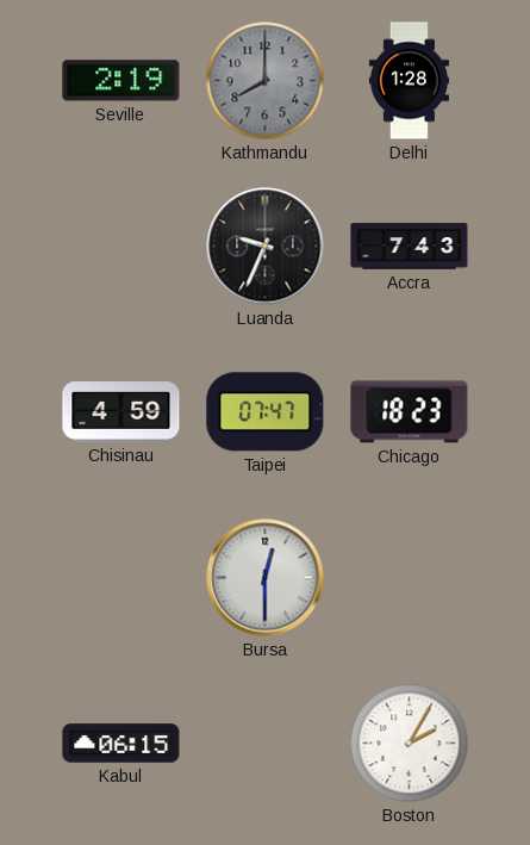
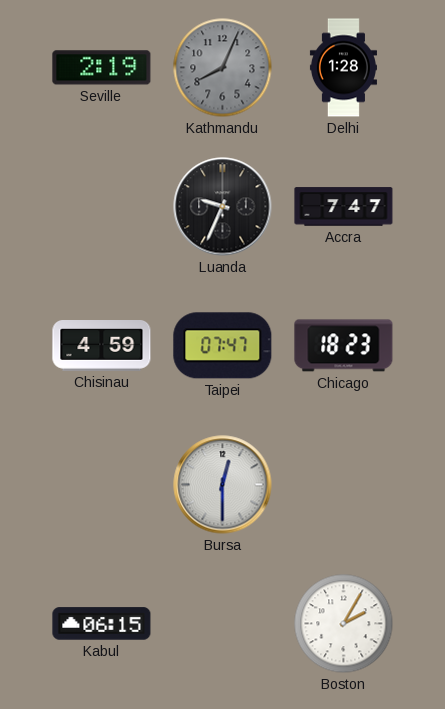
Kathmandu: 8:00 -> 8:04
Accra: 7:43 -> 7:47
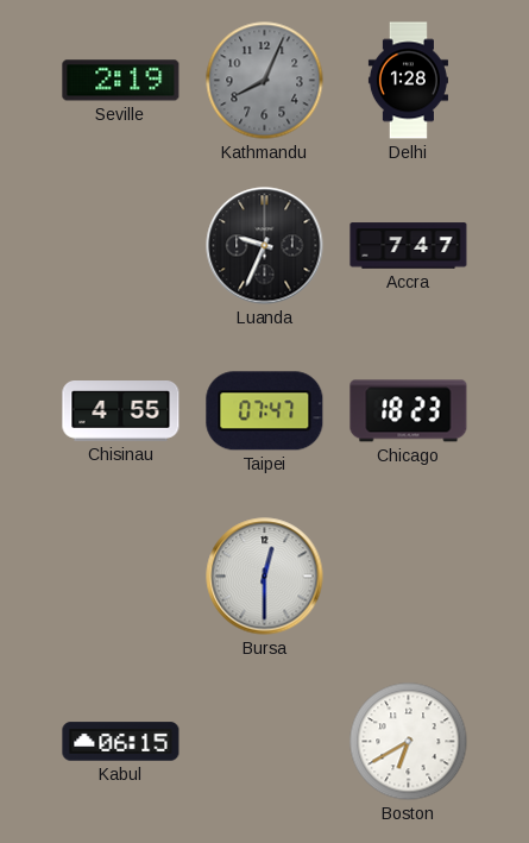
Chisinau: 4:59 -> 4:55
Boston: 2:05 -> 6:40
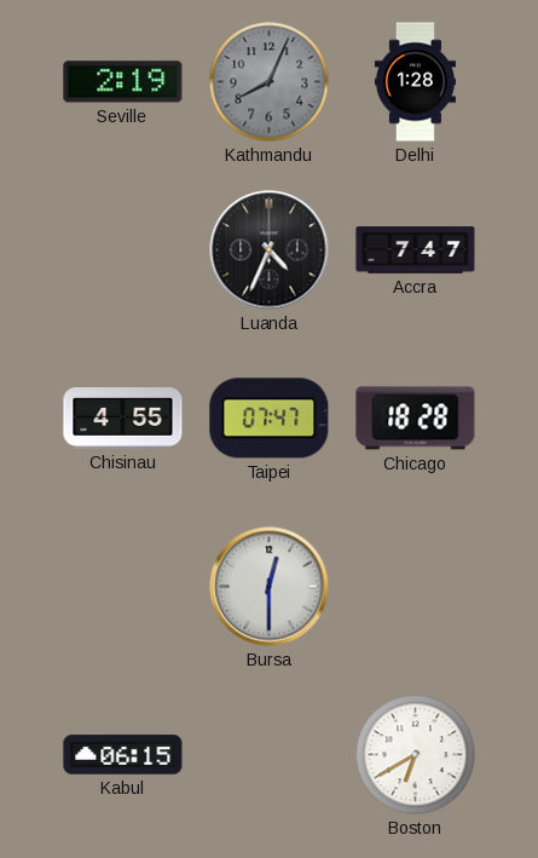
Luanda: 9:34 -> 4:34
Chicago: 18:23 -> 18:28
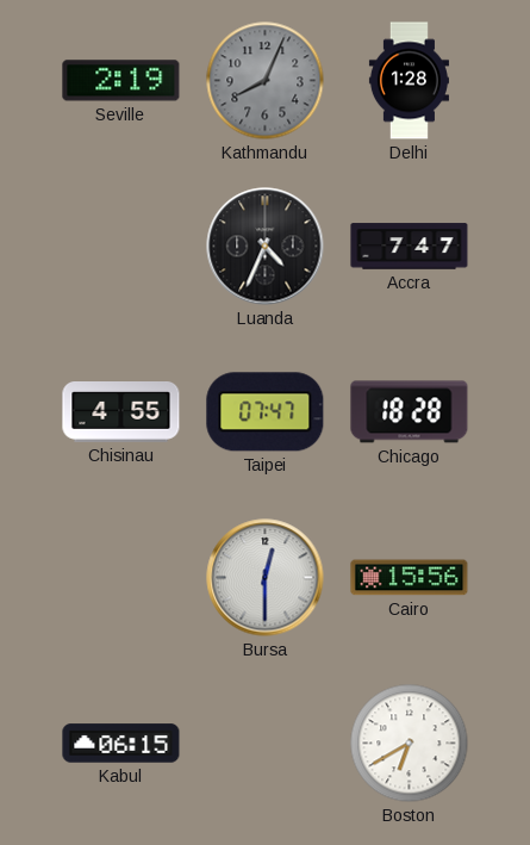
Cairo: none -> 15:56
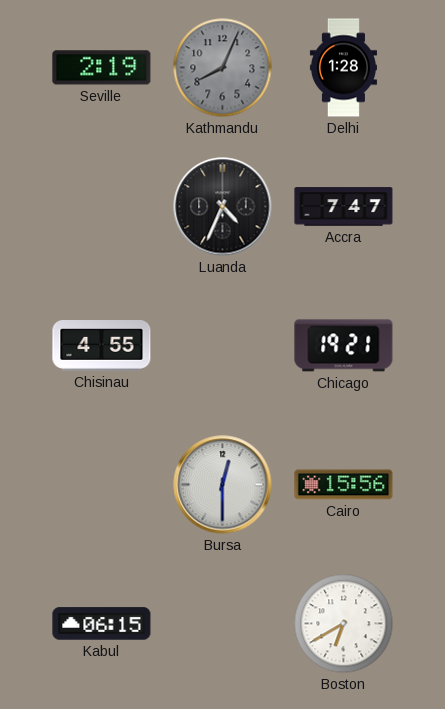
Taipei: 07:47 -> none
Chicago: 18:28 -> 19:21
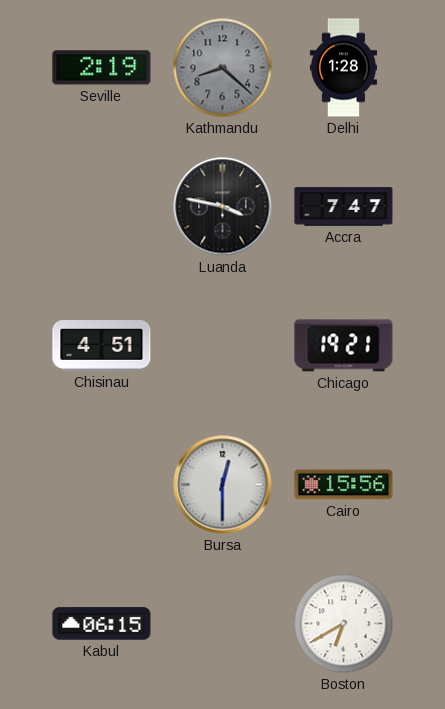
Kathmandu: 8:04 -> 8:22
Luanda: 4:34 -> 3:47
Chisinau: 4:55 -> 4:51
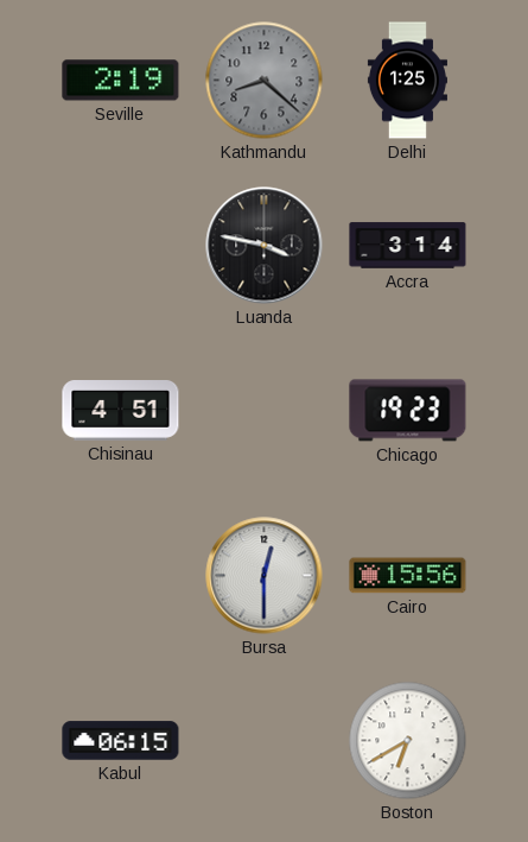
Delhi: 1:28 -> 1:25
Accra: 7:47 -> 3:14
Chicago: 19:21 -> 19:23
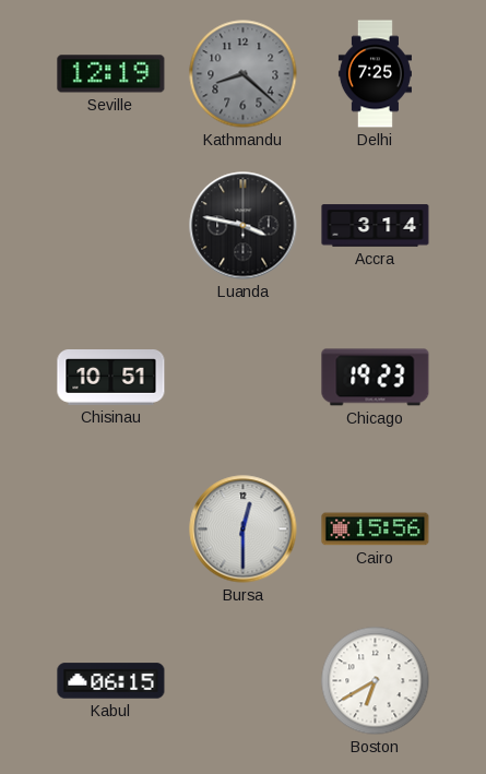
Seville: 2:19 -> 12:19
Delhi: 1:25 -> 7:25
Chisinau: 4:51 -> 10:51
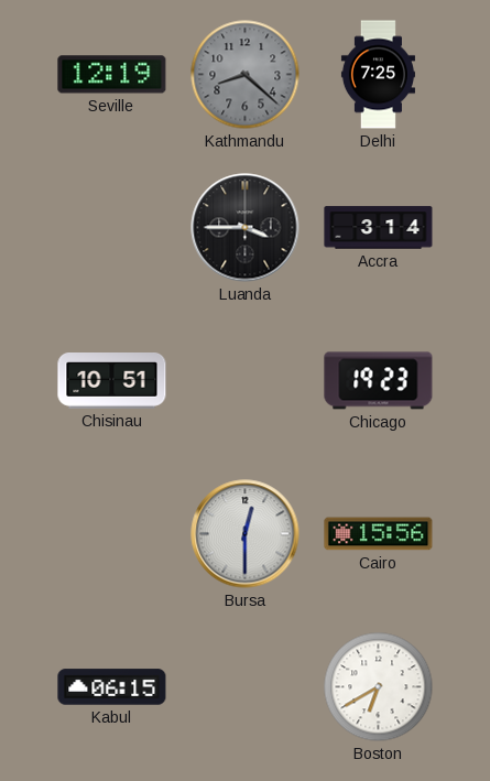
Luanda: 3:47 -> 3:45
